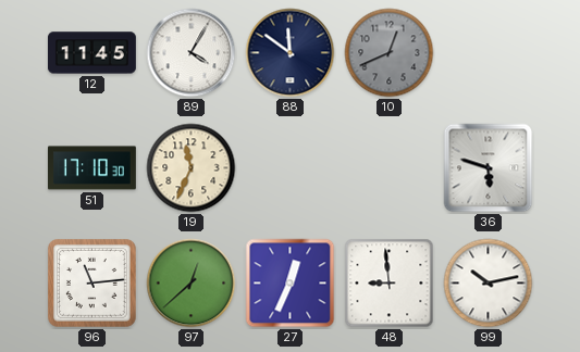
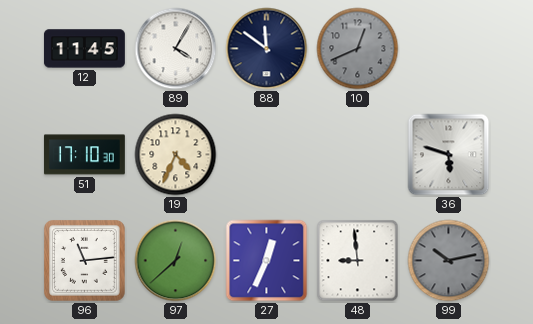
19: 11:34 -> 4:34
99 dial: white -> grey
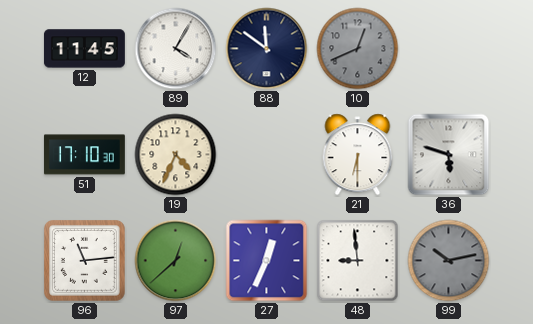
21: none -> 6:30
